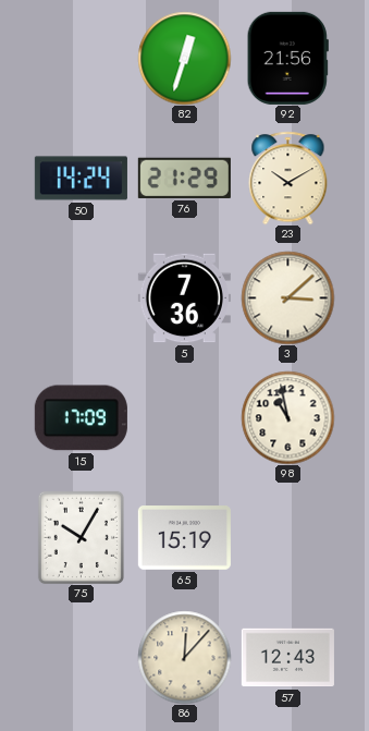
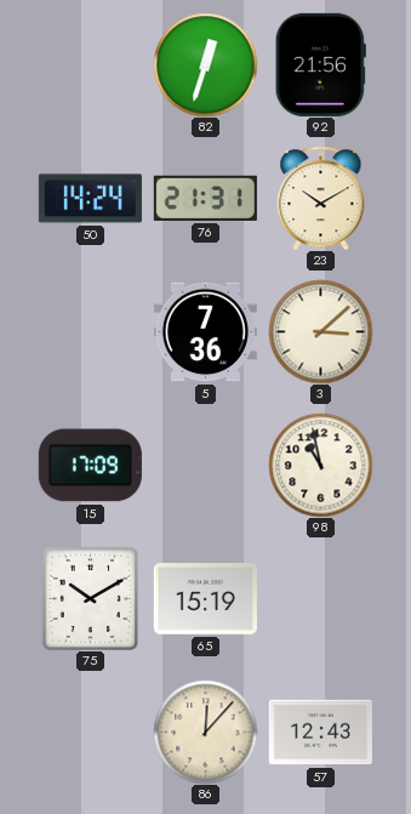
76: 21:29 -> 21:31
75: 10:05 -> 10:10
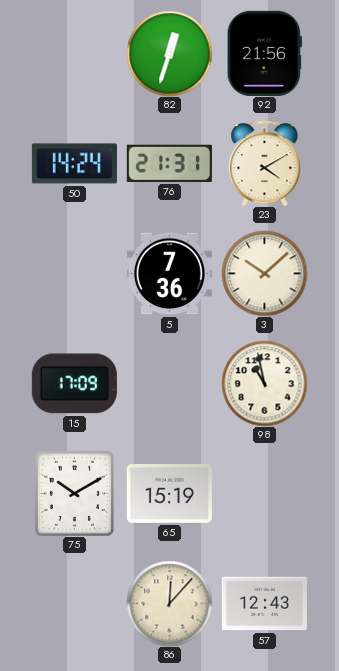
23: 10:10 -> 4:10
3: 3:08 -> 10:08
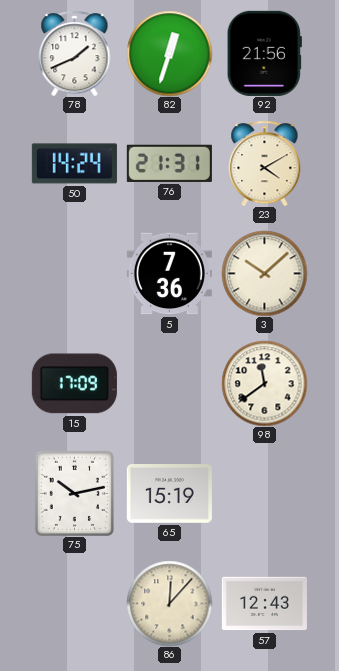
78: none -> 1:41
98: 10:58 -> 11:39
75: 10:10 -> 10:13
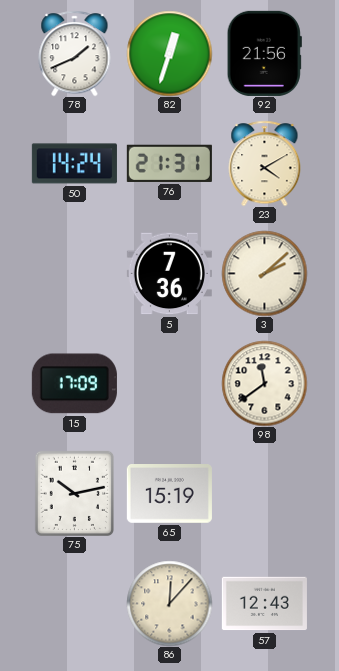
3: 10:08 -> 2:08
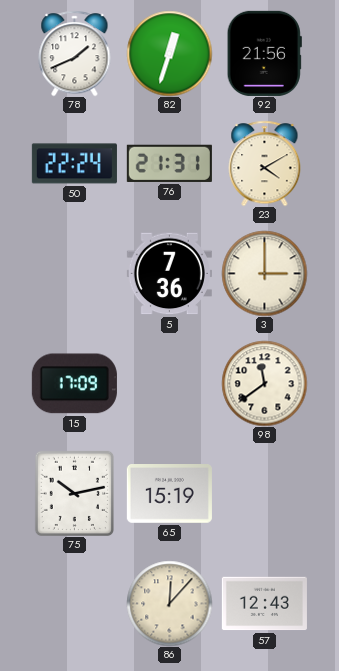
50: 14:24 -> 22:24
3: 2:08 -> 3:00
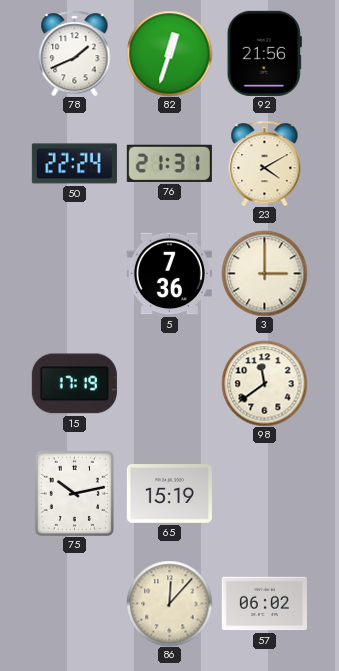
15: 17:09 -> 17:19
57: 12:43 -> 06:02
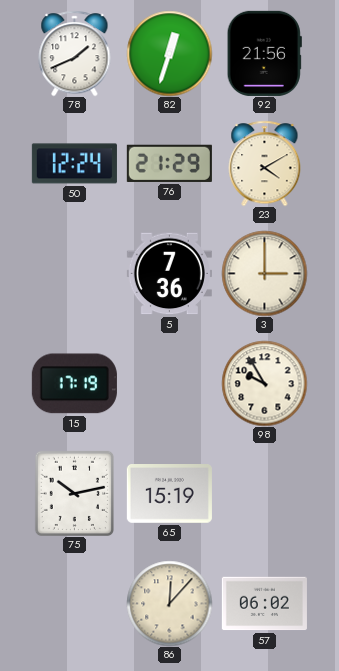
50: 22:24 -> 12:24
76: 21:31 -> 21:29
98: 11:39 -> 9:55
